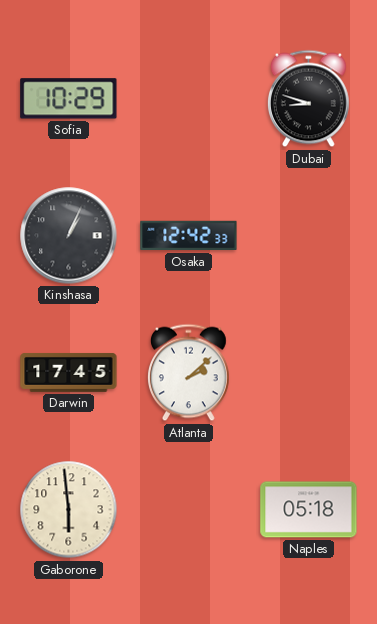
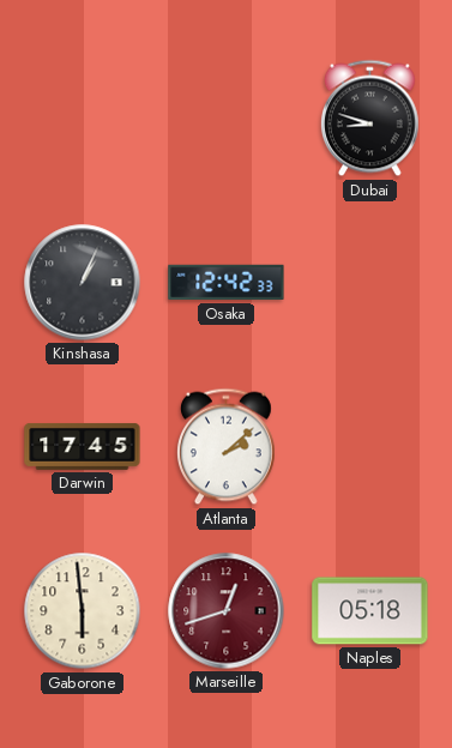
Sofia: 10:29 -> none
Marseille: none -> 12:42
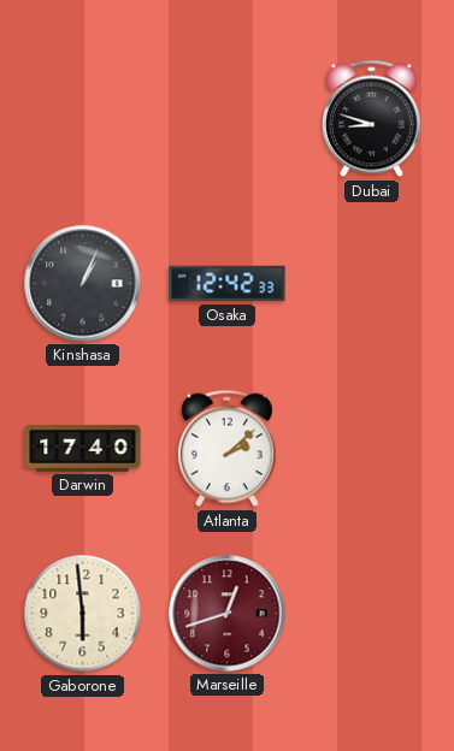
Darwin: 17:45 -> 17:40
Naples: 05:18 -> none
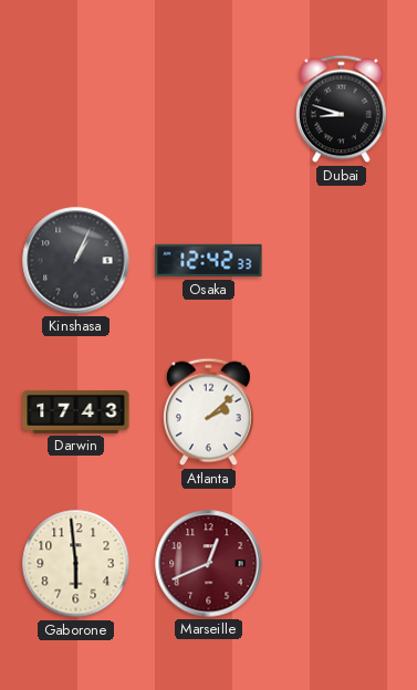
Darwin: 17:40 -> 17:43
Marseille: 12:42 -> 12:41
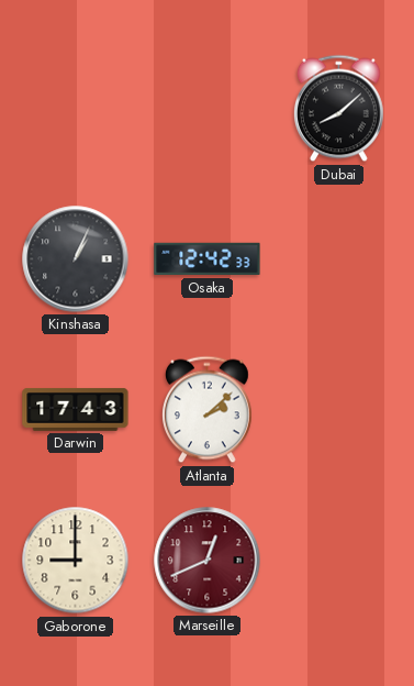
Dubai: 8:48 -> 8:08
Gaborone: 5:59 -> 9:00
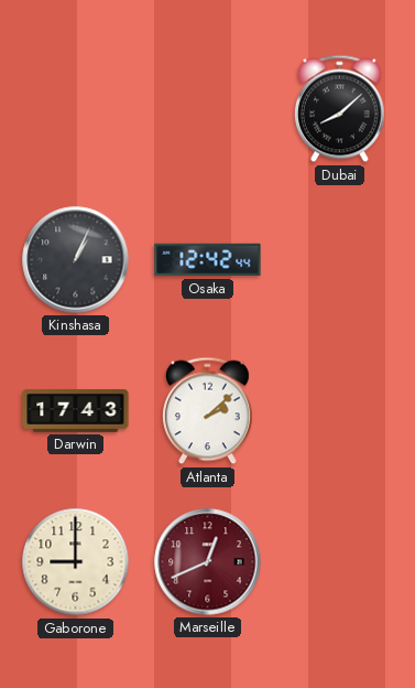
Osaka: 12:42:33 -> 12:42:44
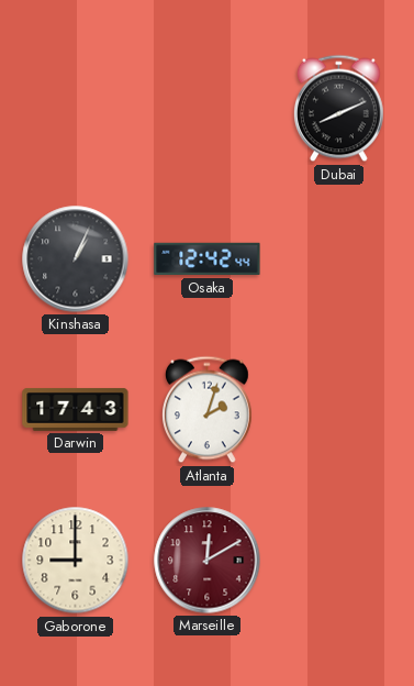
Dubai: 8:08 -> 8:11
Atlanta: 2:08 -> 2:03
Marseille: 12:41 -> 12:10
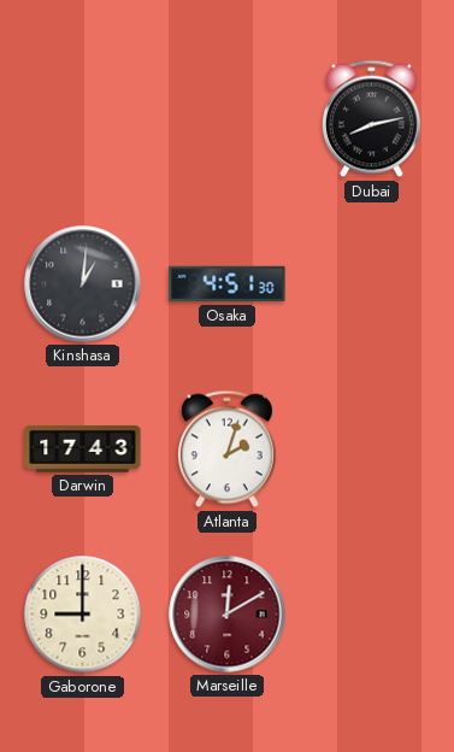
Dubai: 8:11 -> 8:13
Kinshasa: 1:04 -> 1:01
Osaka: 12:42 -> 4:51
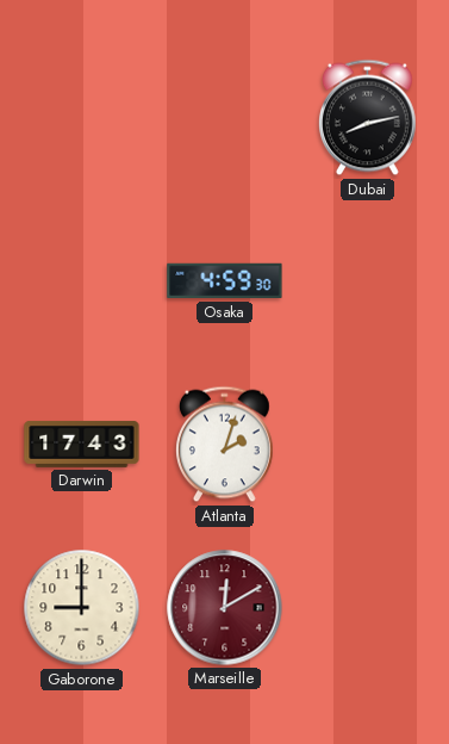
Kinshasa: 1:01 -> none
Osaka: 4:51 -> 4:59
